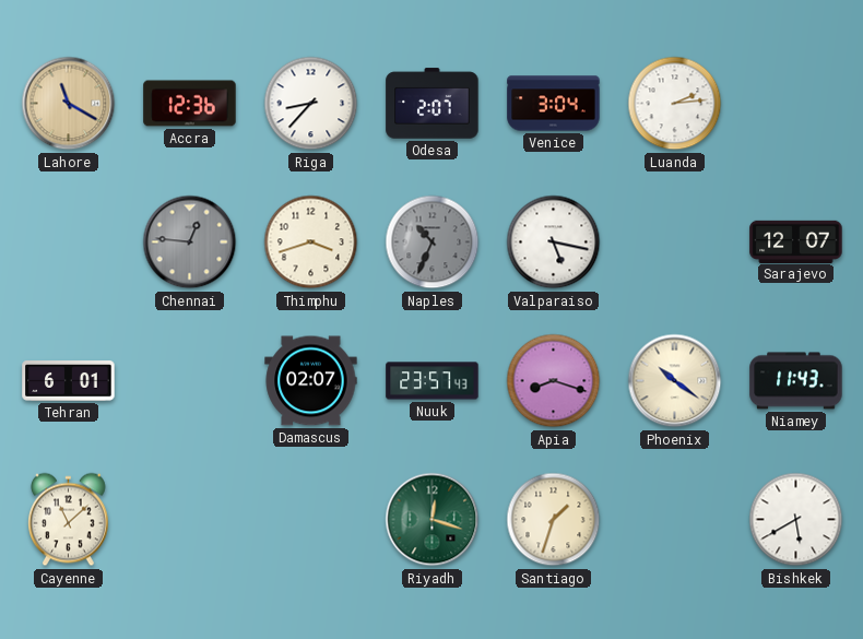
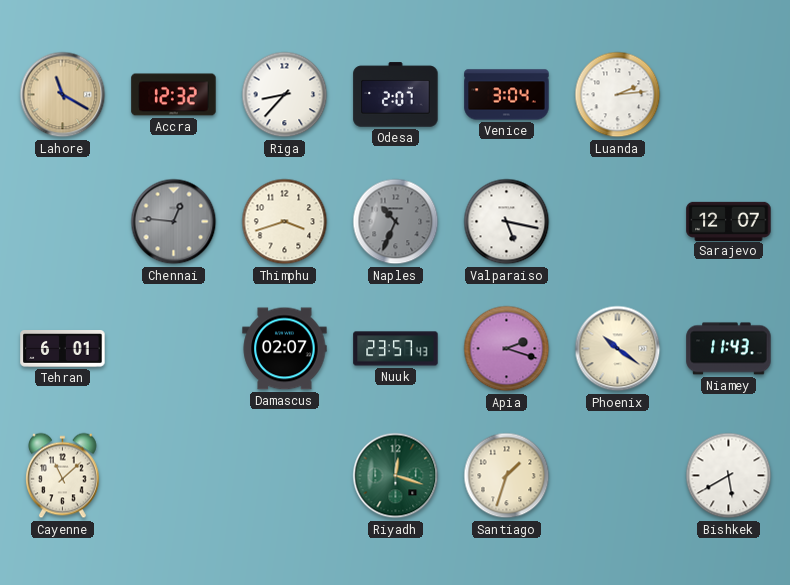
Accra: 12:36 -> 12:32
Apia: 8:18 -> 2:18
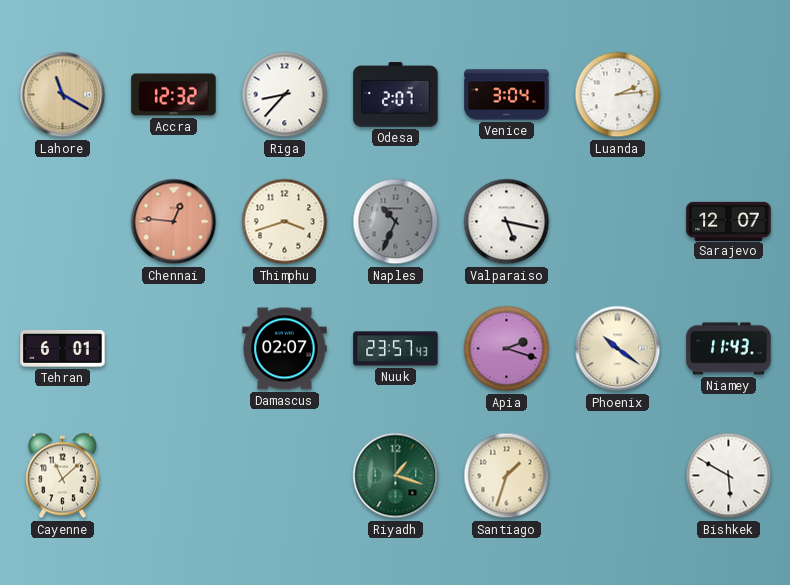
Chennai dial: grey -> salmon
Riyadh: 12:18 -> 1:18
Bishkek: 5:40 -> 5:50
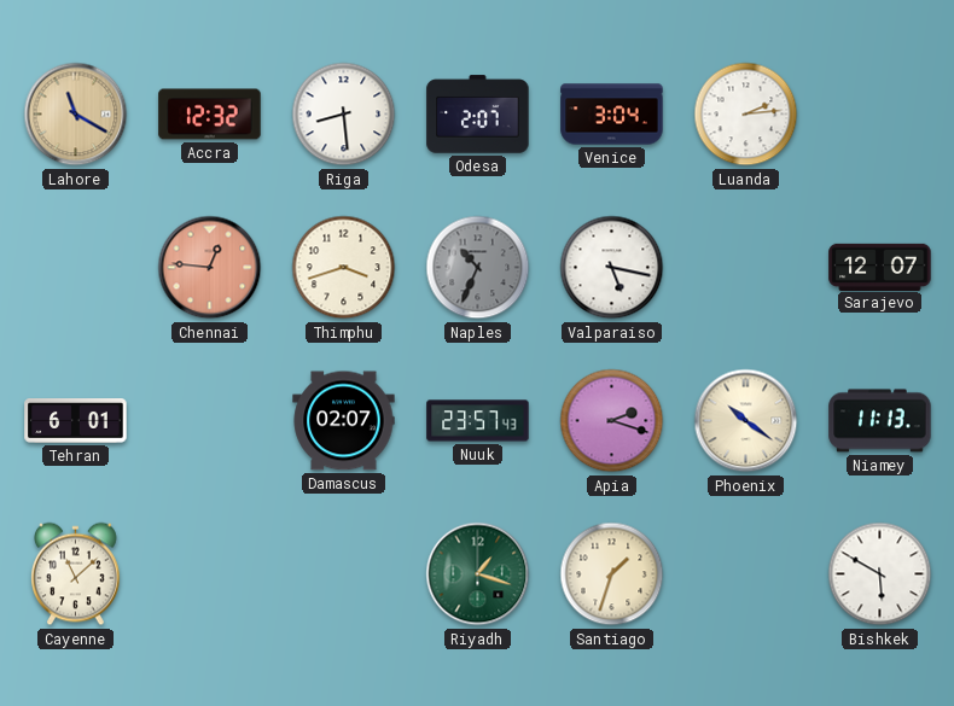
Riga: 8:37 -> 8:29
Niamey: 11:43 -> 11:13
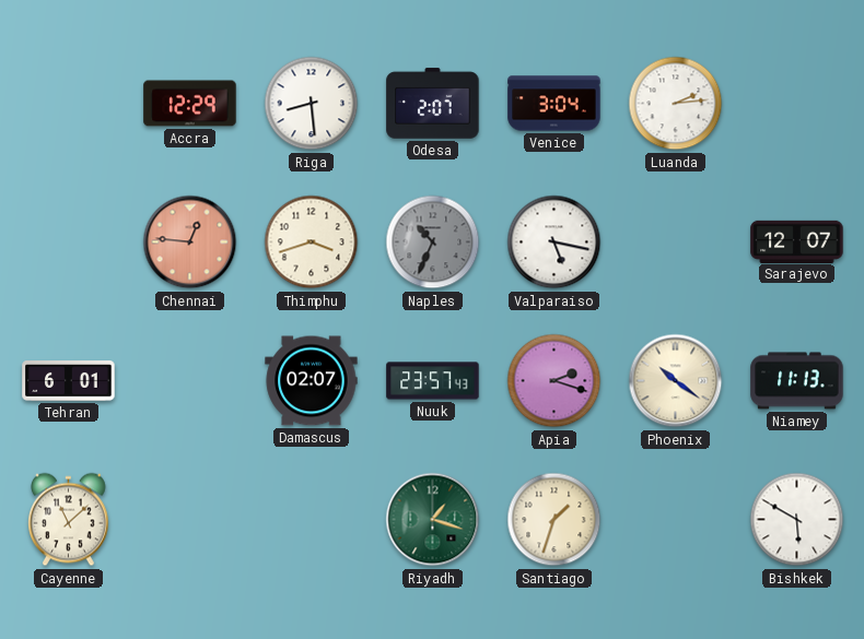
Lahore: 11:20 -> none
Accra: 12:32 -> 12:29
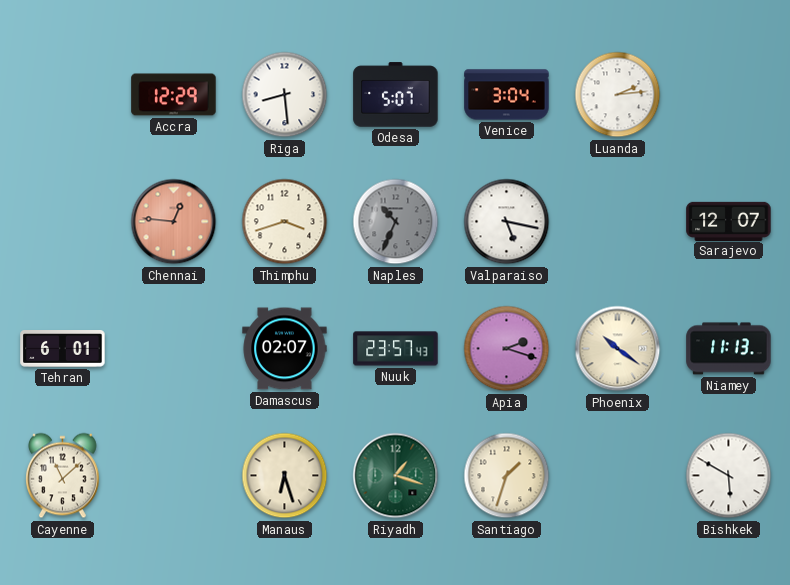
Odesa: 2:07 -> 5:07
Manaus: none -> 6:27
